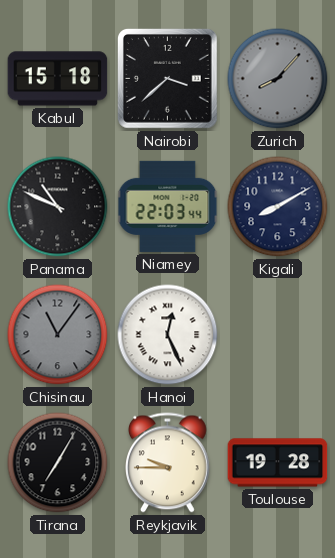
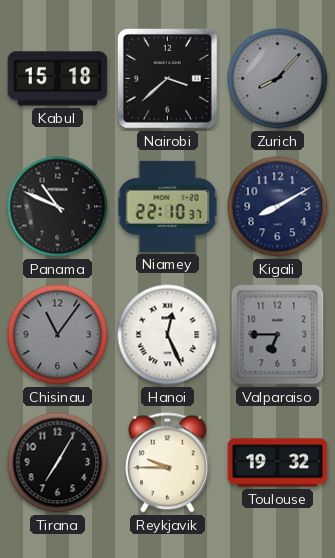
Niamey: 22:03 -> 22:10
Valparaiso: none -> 6:45
Toulouse: 19:28 -> 19:32
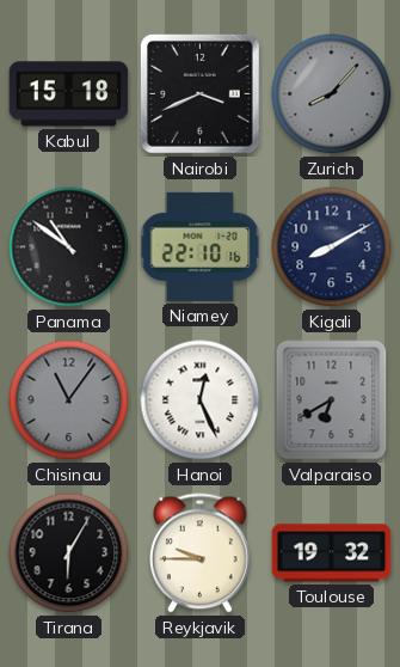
Nairobi: 3:38 -> 3:41
Panama: 10:49 -> 10:51
Niamey: 22:10:37 -> 22:10:16
Valparaiso: 6:45 -> 6:40
Tirana: 7:05 -> 6:05
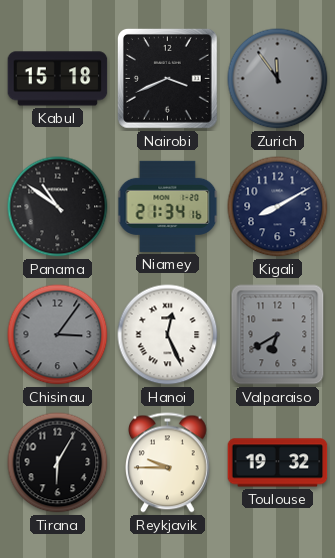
Zurich: 8:07 -> 11:54
Niamey: 22:10 -> 21:34
Chisinau: 11:06 -> 3:06
